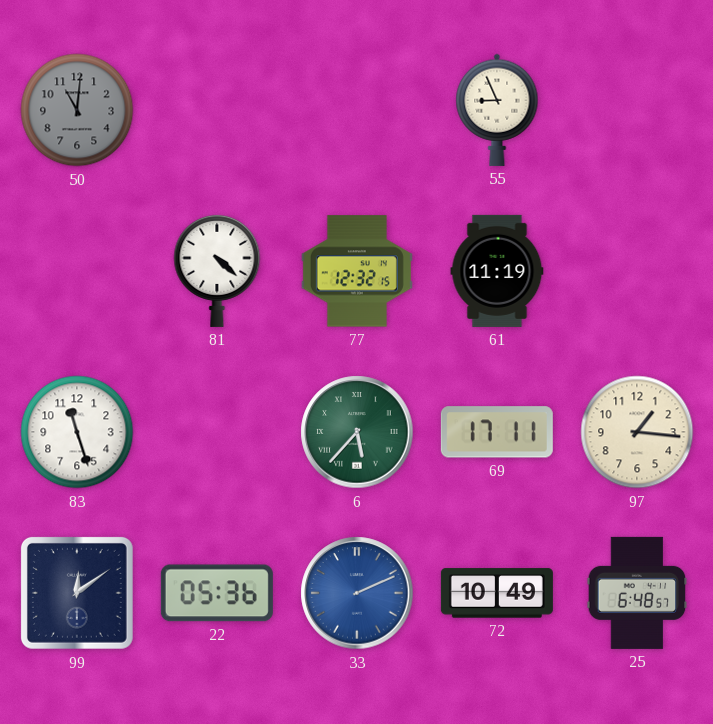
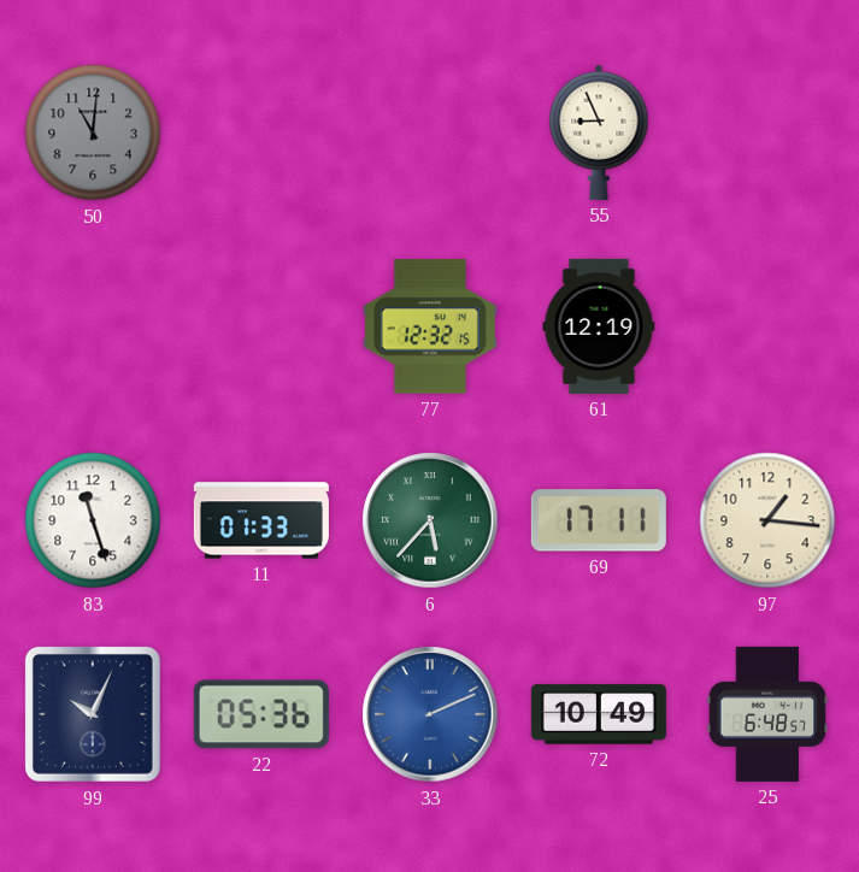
81: 4:22 -> none
61: 11:19 -> 12:19
11: none -> 01:33
99: 12:09 -> 10:04
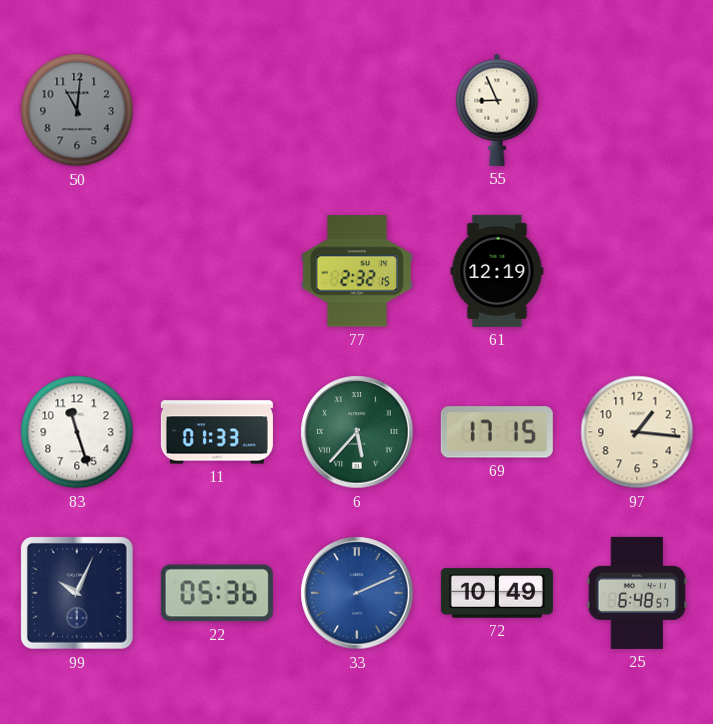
77: 12:32 -> 2:32
69: 17:11 -> 17:15
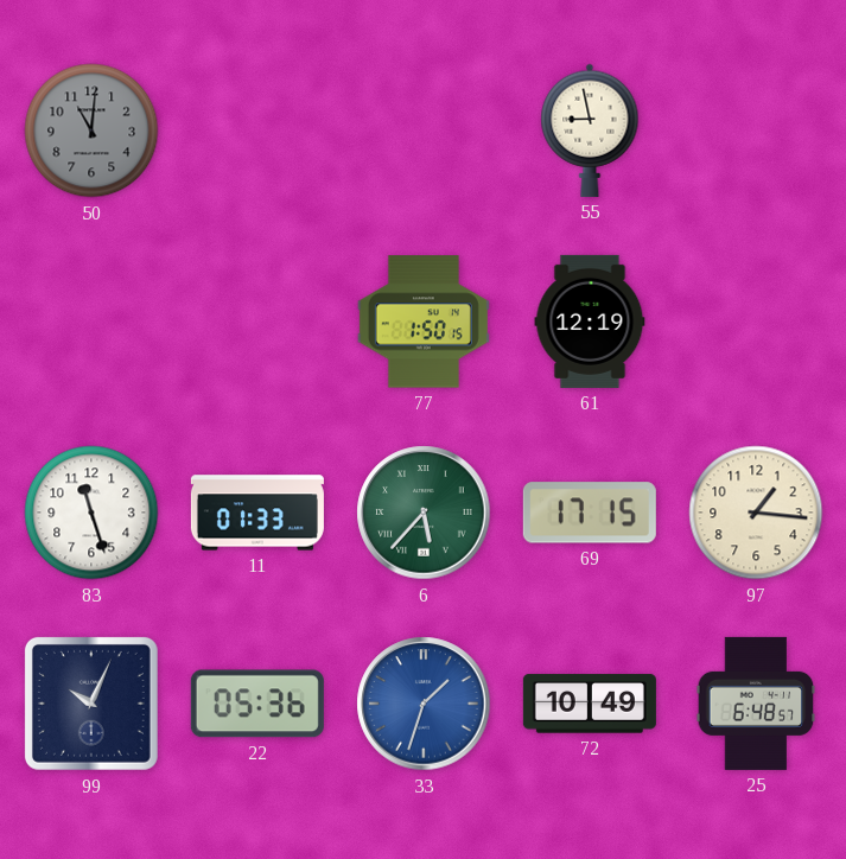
55: 8:56 -> 8:58
77: 2:32 -> 1:50
33: 2:11 -> 1:33
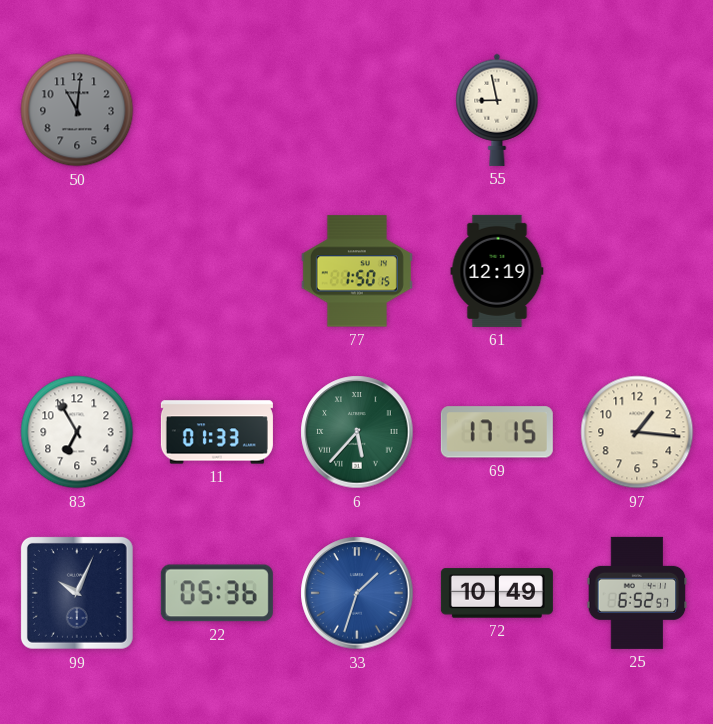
83: 11:27 -> 6:55
25: 6:48 -> 6:52
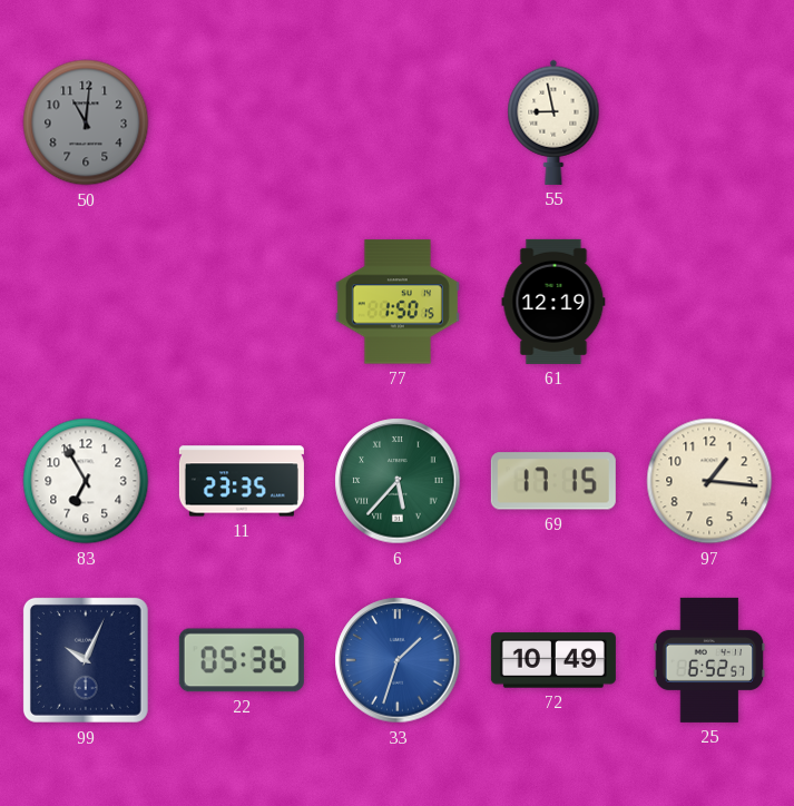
11: 01:33 -> 23:35
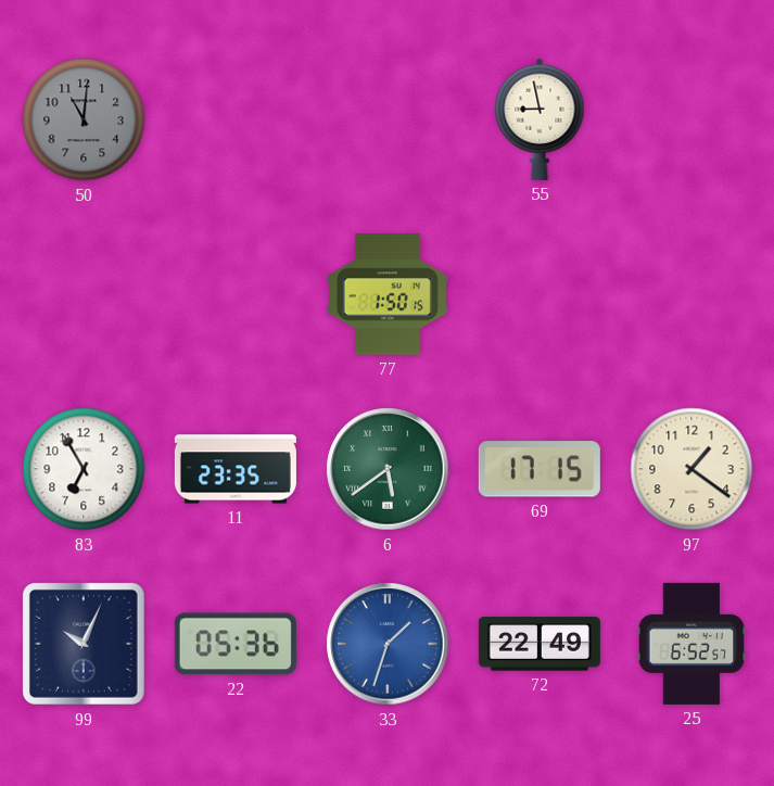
61: 12:19 -> none
6: 5:37 -> 5:39
97: 1:16 -> 1:21
72: 10:49 -> 22:49
